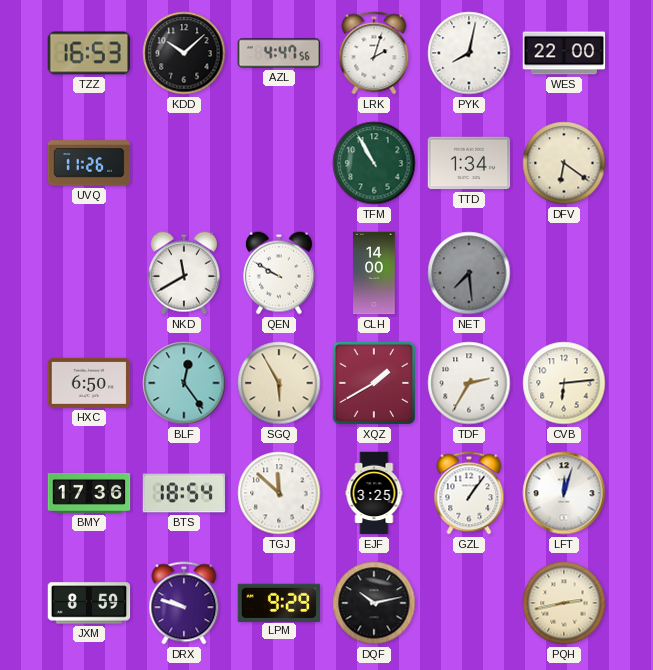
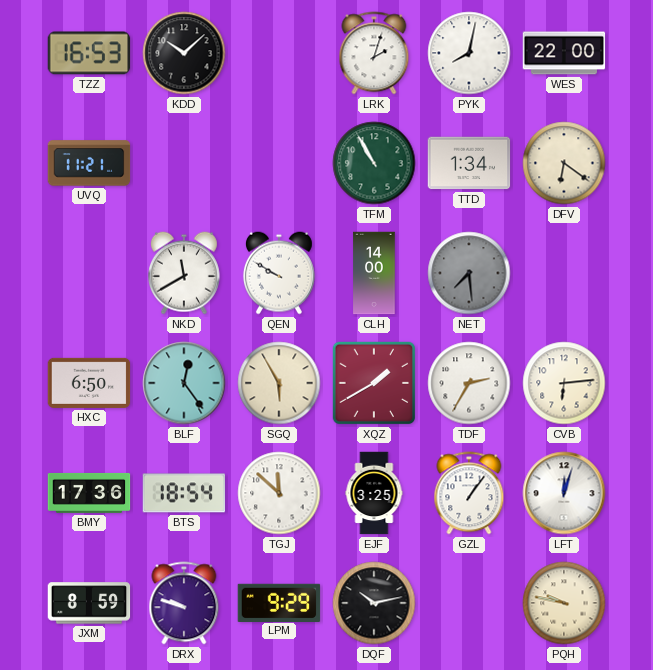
AZL: 4:47 -> none
UVQ: 11:26 -> 11:21
PQH: 2:43 -> 9:47
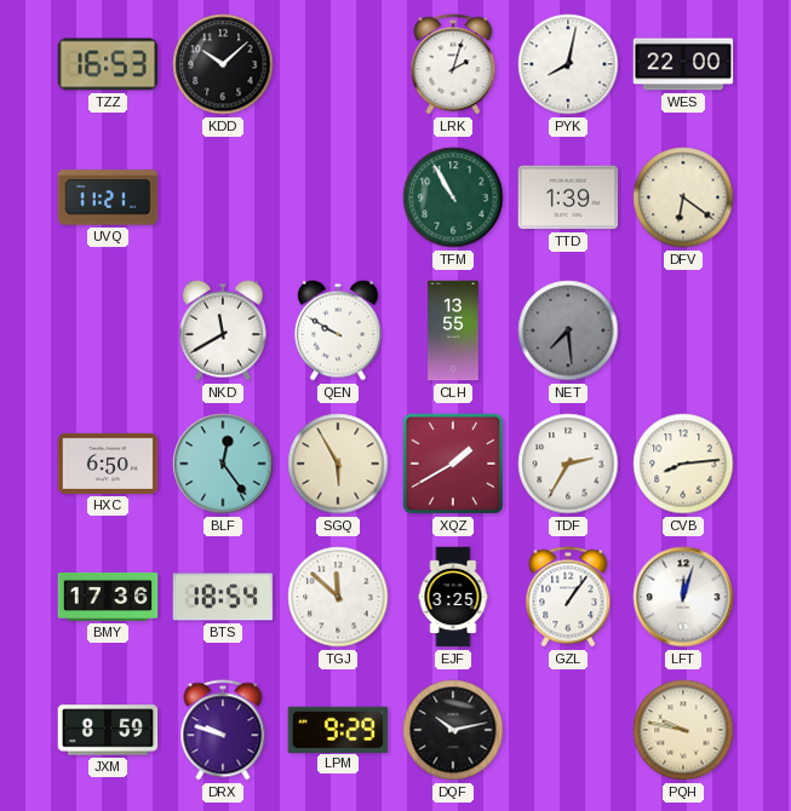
TTD: 1:34 -> 1:39
CLH: 14:00 -> 13:55
CVB: 6:14 -> 8:14
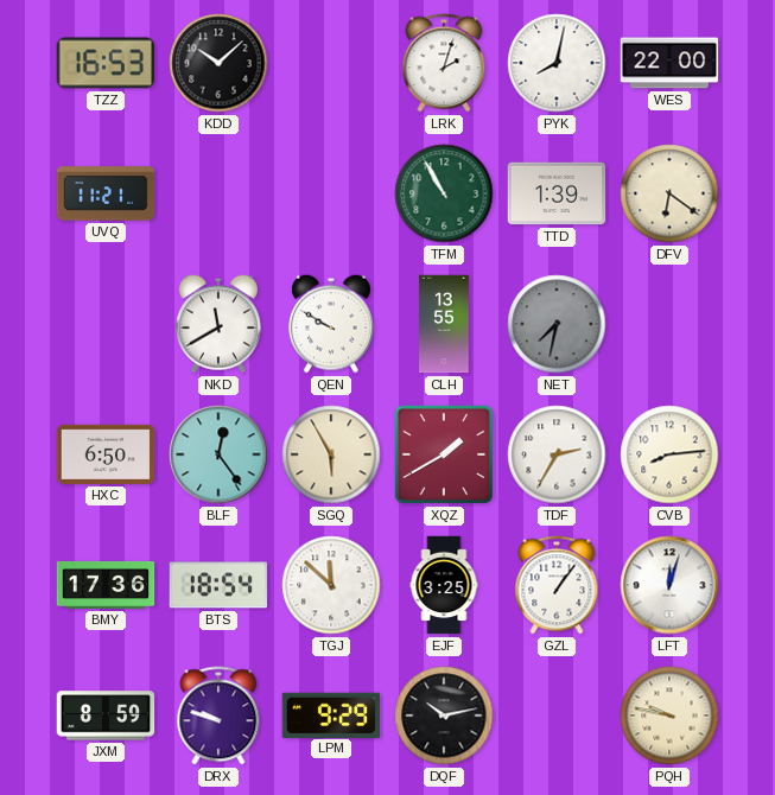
NET: 7:29 -> 7:32
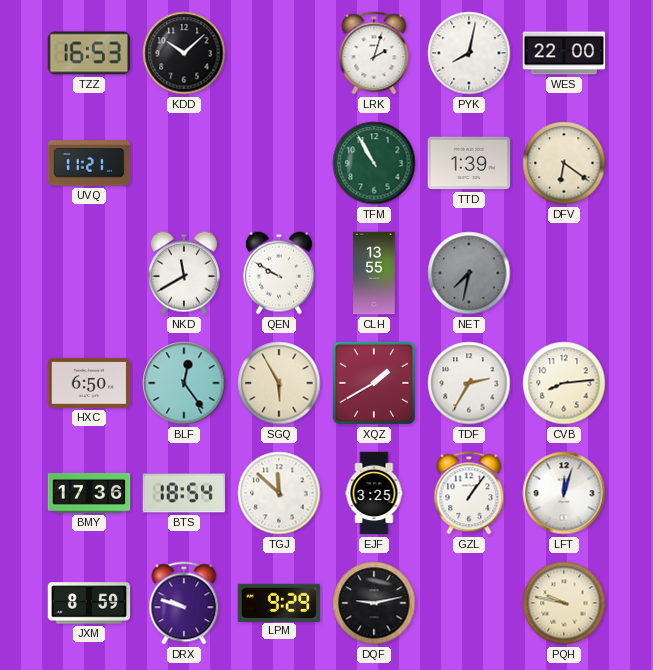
DQF: 10:13 -> 9:13
